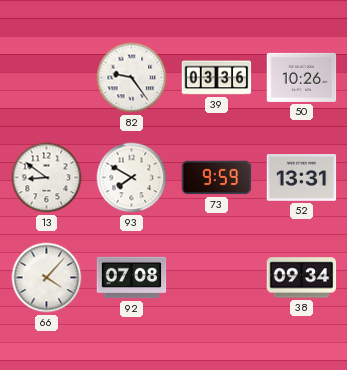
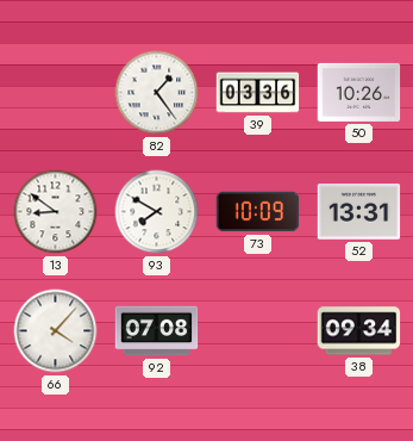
82: 9:24 -> 1:24
73: 9:59 -> 10:09
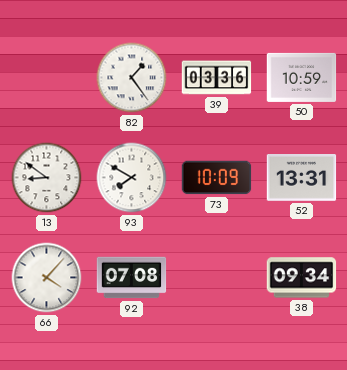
50: 10:26 -> 10:59
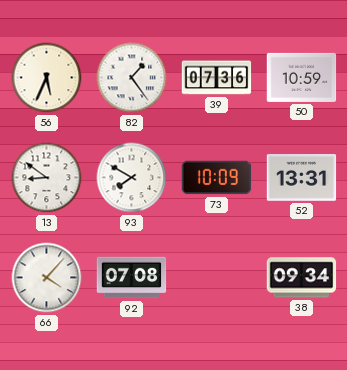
56: none -> 5:34
39: 03:36 -> 07:36
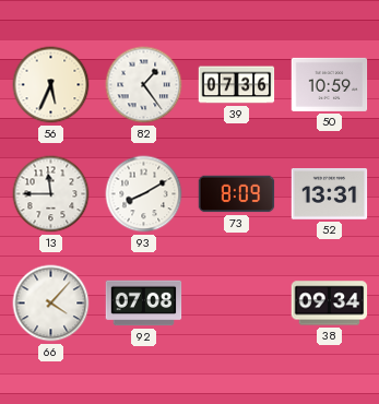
13: 8:51 -> 11:45
93: 7:50 -> 8:10
73: 10:09 -> 8:09
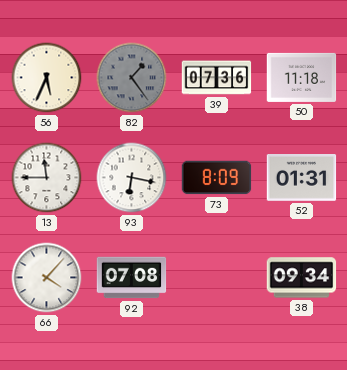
82 dial: white -> grey
50: 10:59 -> 11:18
93: 8:10 -> 6:17
52: 13:31 -> 01:31
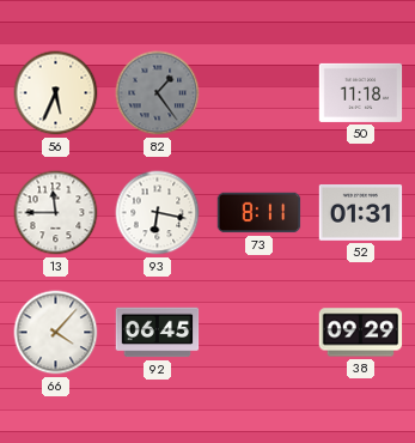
39: 07:36 -> none
73: 8:09 -> 8:11
92: 07:08 -> 06:45
38: 09:34 -> 09:29
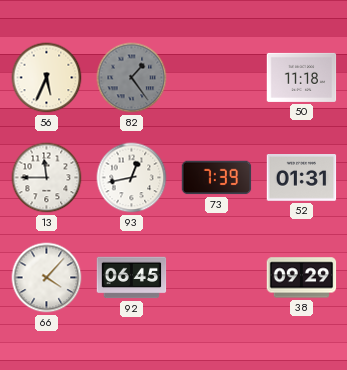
93: 6:17 -> 12:43
73: 8:11 -> 7:39
